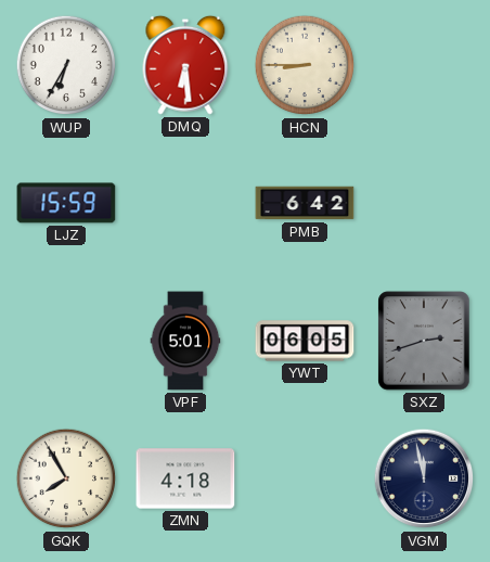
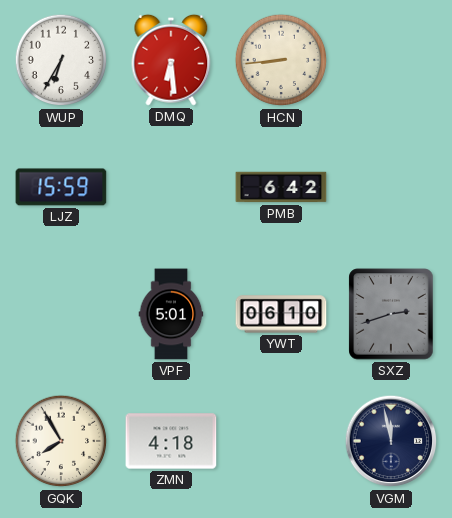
HCN: 8:45 -> 8:44
YWT: 06:05 -> 06:10
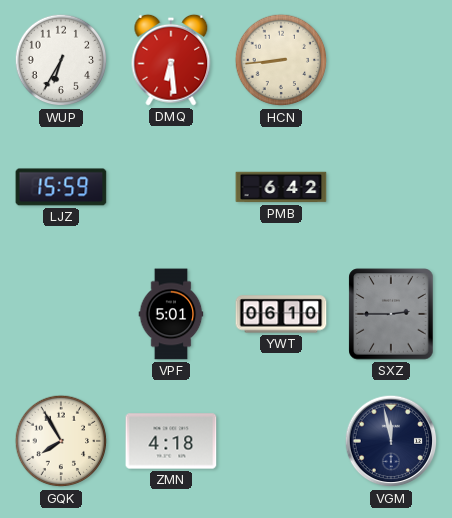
SXZ: 2:42 -> 2:45
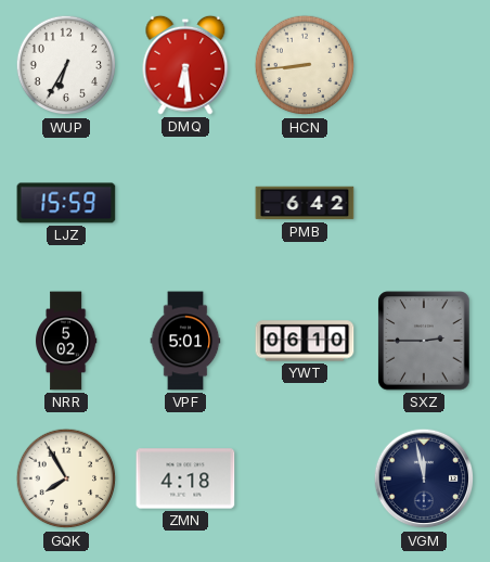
NRR: none -> 5:02
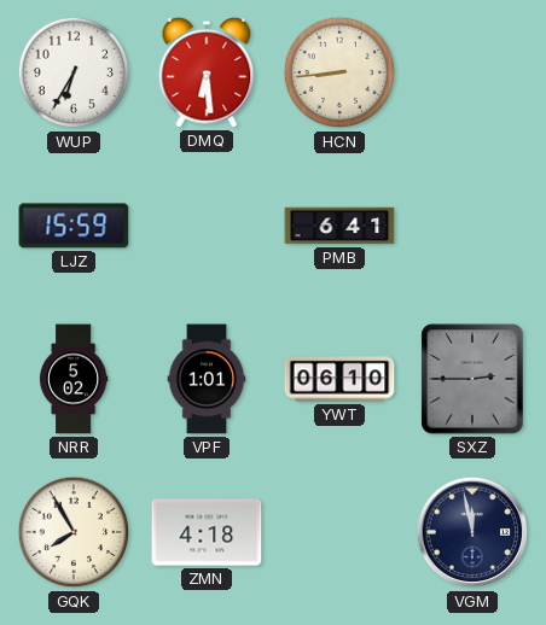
PMB: 6:42 -> 6:41
VPF: 5:01 -> 1:01
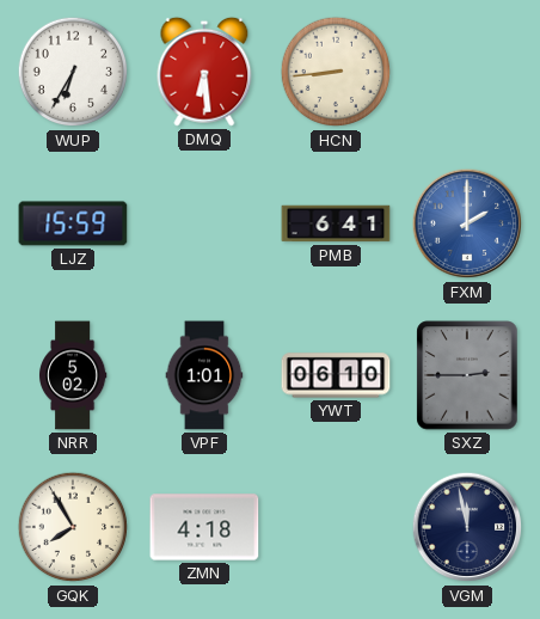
FXM: none -> 2:00
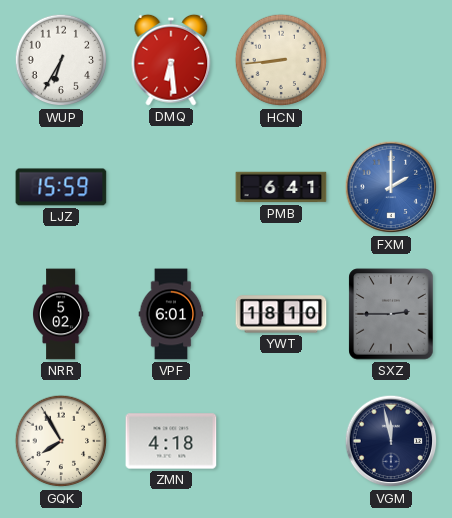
VPF: 1:01 -> 6:01
YWT: 06:10 -> 18:10
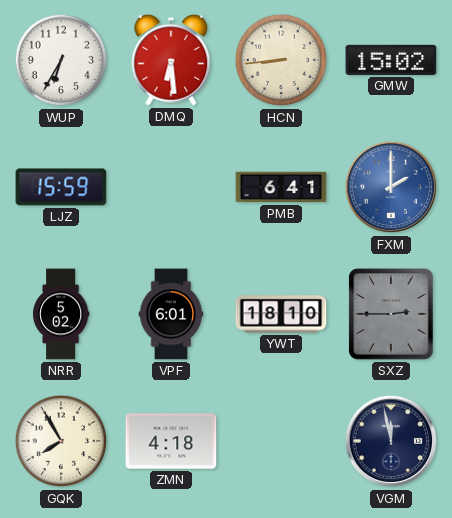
GMW: none -> 15:02
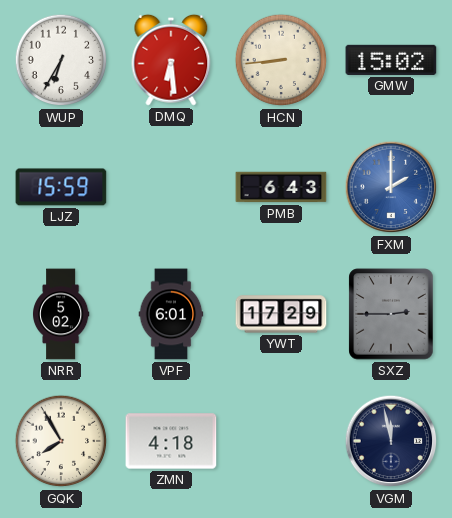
PMB: 6:41 -> 6:43
YWT: 18:10 -> 17:29
